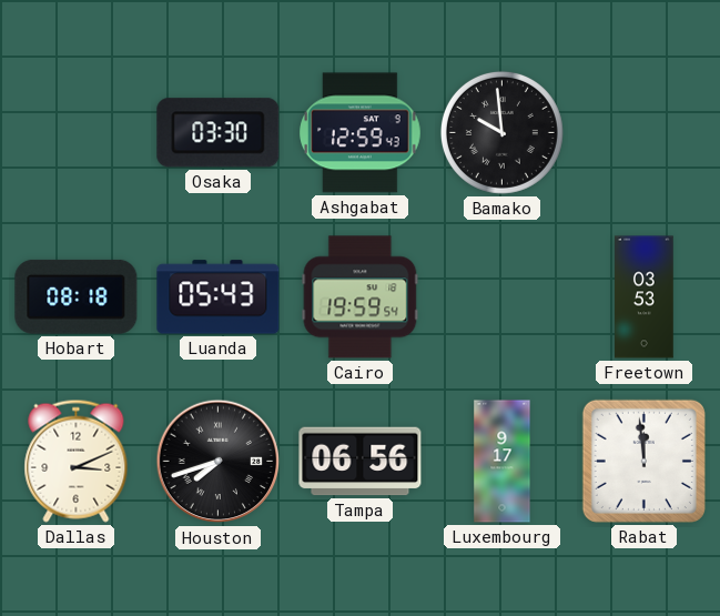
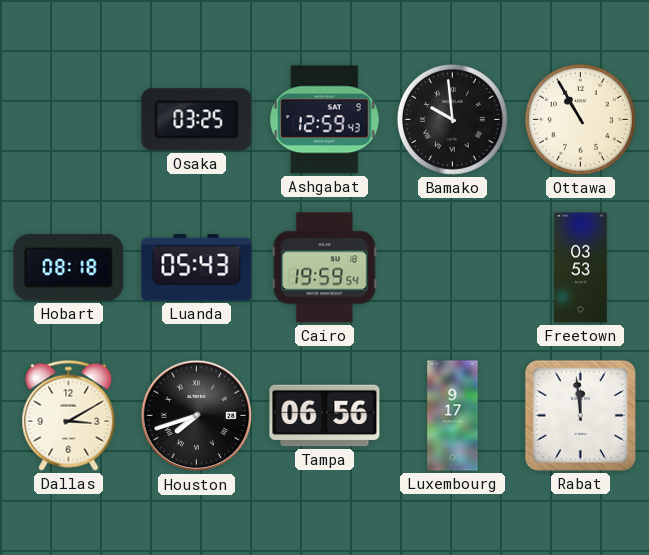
Osaka: 03:30 -> 03:25
Ottawa: none -> 10:55
Dallas: 3:11 -> 3:10
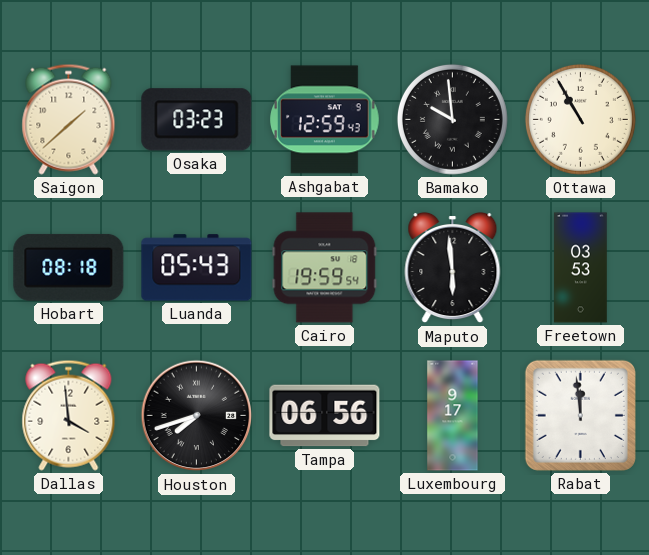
Saigon: none -> 1:38
Osaka: 03:25 -> 03:23
Maputo: none -> 5:59
Dallas: 3:10 -> 3:59
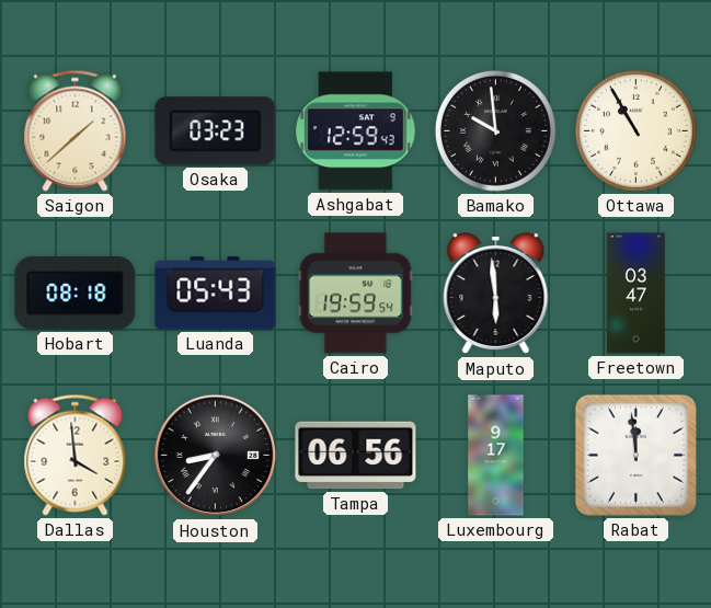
Freetown: 03:53 -> 03:47
Houston: 7:42 -> 8:36
